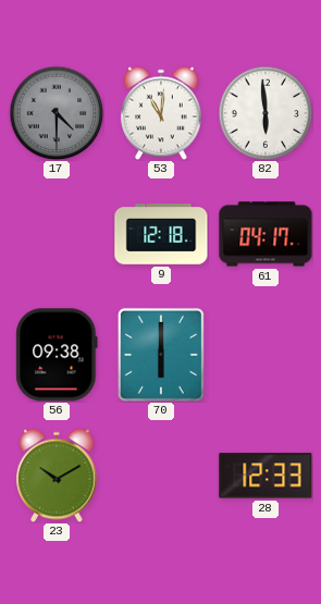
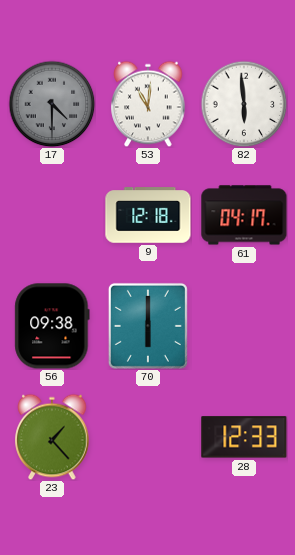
23: 10:10 -> 1:23
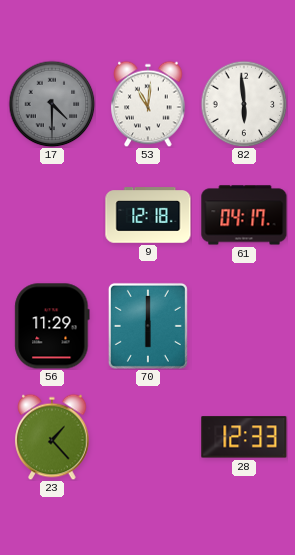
56: 09:38 -> 11:29
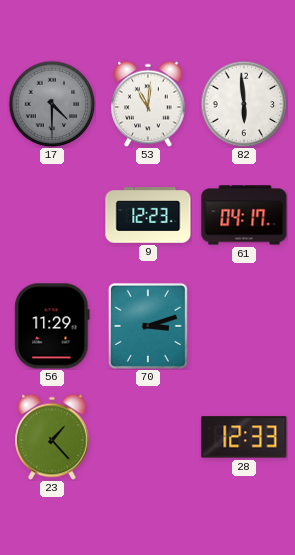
9: 12:18 -> 12:23
70: 6:00 -> 3:12
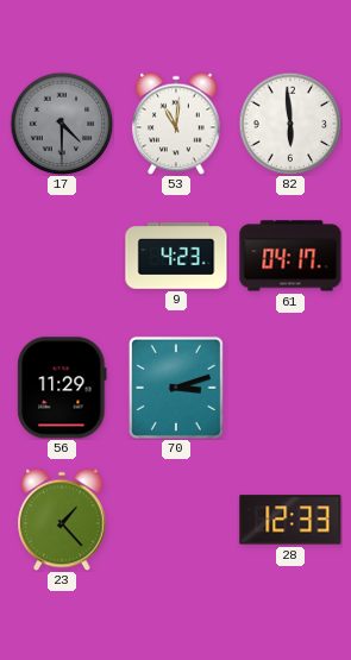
9: 12:23 -> 4:23
